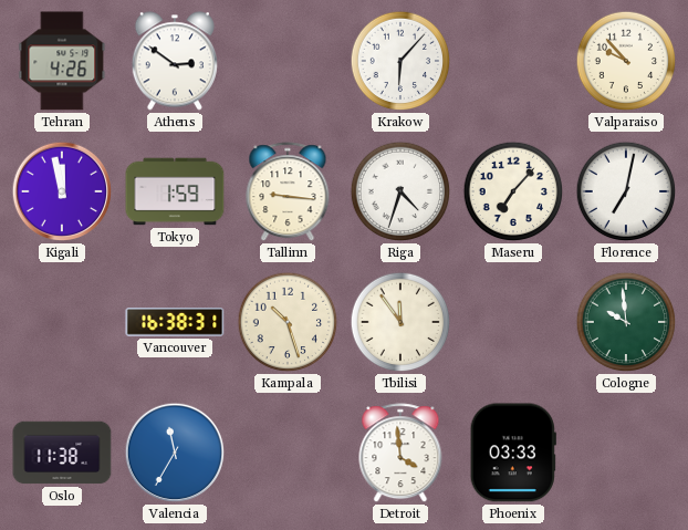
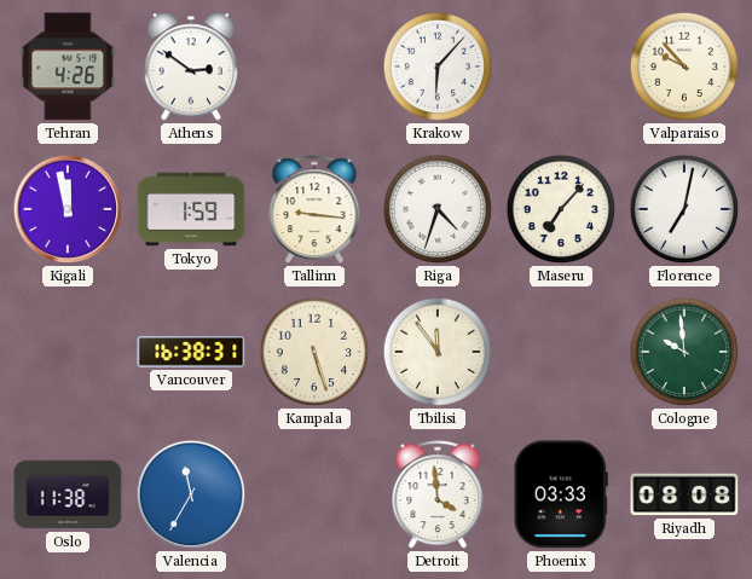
Kampala: 10:27 -> 5:27
Riyadh: none -> 08:08
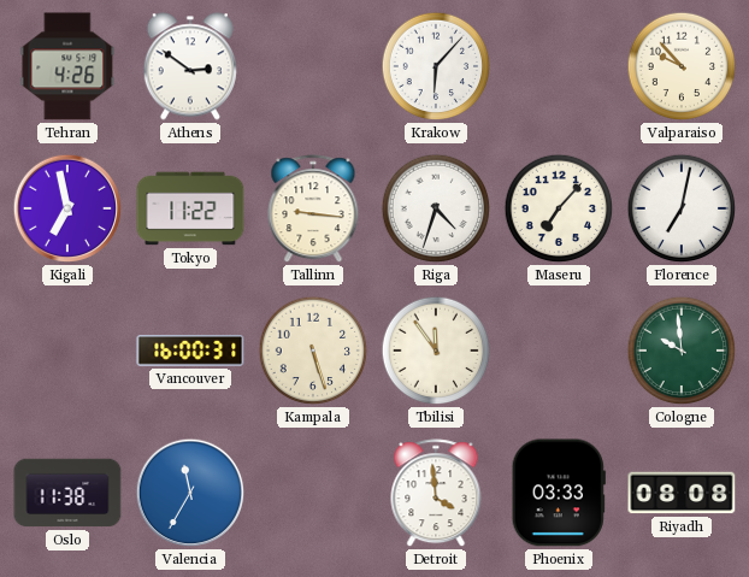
Kigali: 11:58 -> 6:58
Tokyo: 1:59 -> 11:22
Vancouver: 16:38 -> 16:00
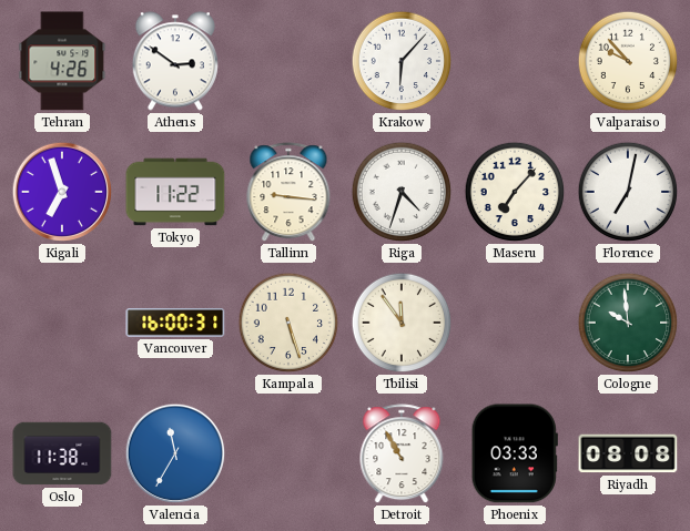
Kigali: 6:58 -> 6:57
Detroit: 3:59 -> 10:55
